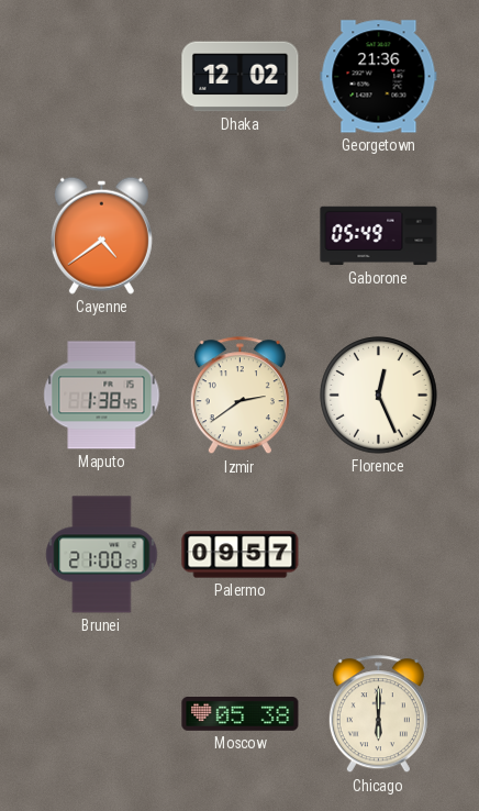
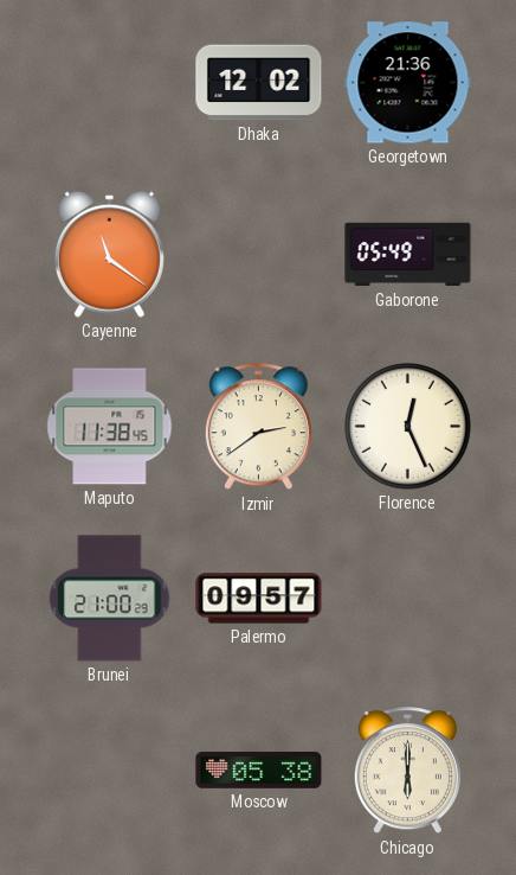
Cayenne: 4:39 -> 11:21
Maputo: 1:38 -> 11:38
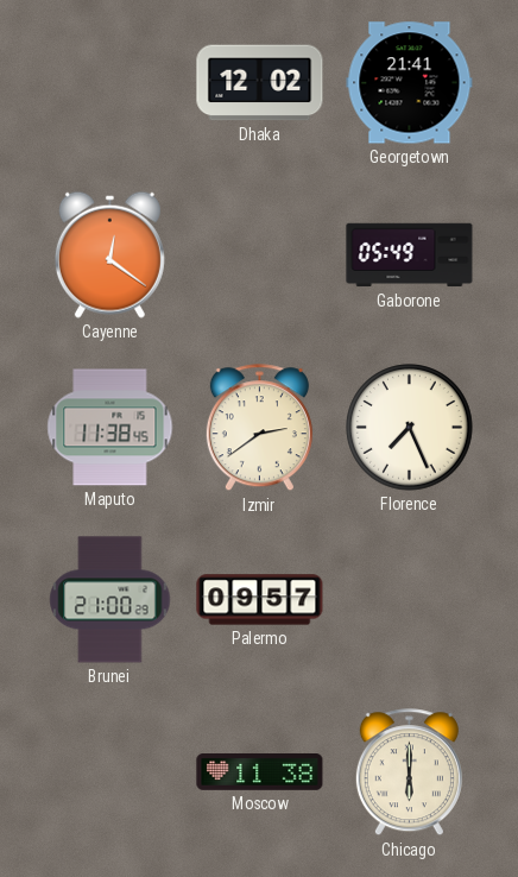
Georgetown: 21:36 -> 21:41
Cayenne: 11:21 -> 12:21
Florence: 12:26 -> 7:26
Moscow: 05:38 -> 11:38
